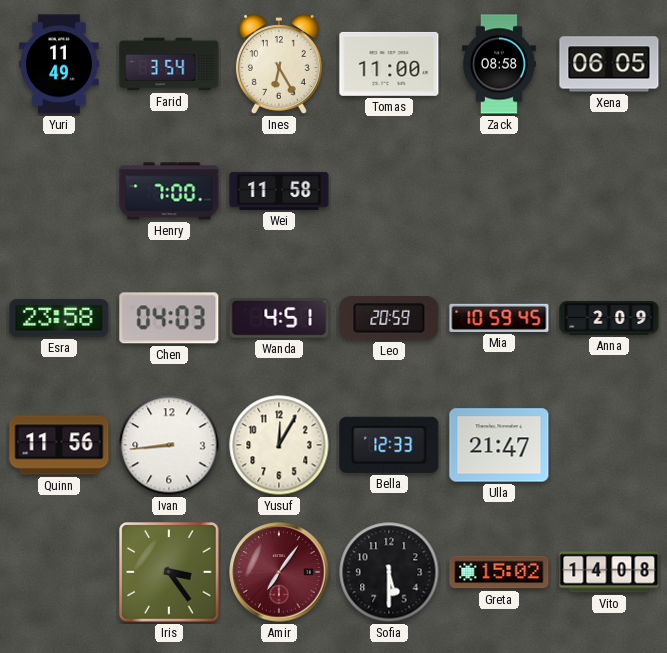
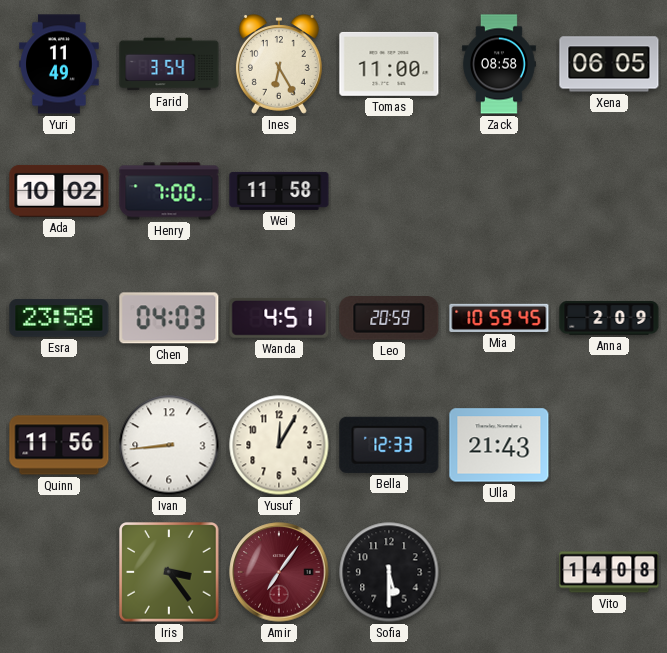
Ada: none -> 10:02
Ulla: 21:47 -> 21:43
Greta: 15:02 -> none
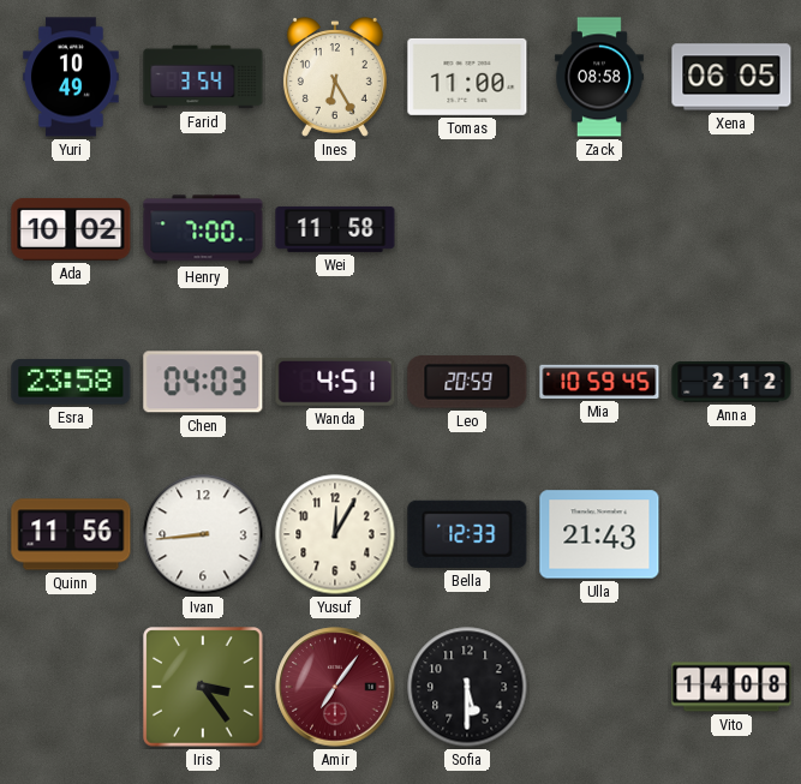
Yuri: 11:49 -> 10:49
Anna: 2:09 -> 2:12
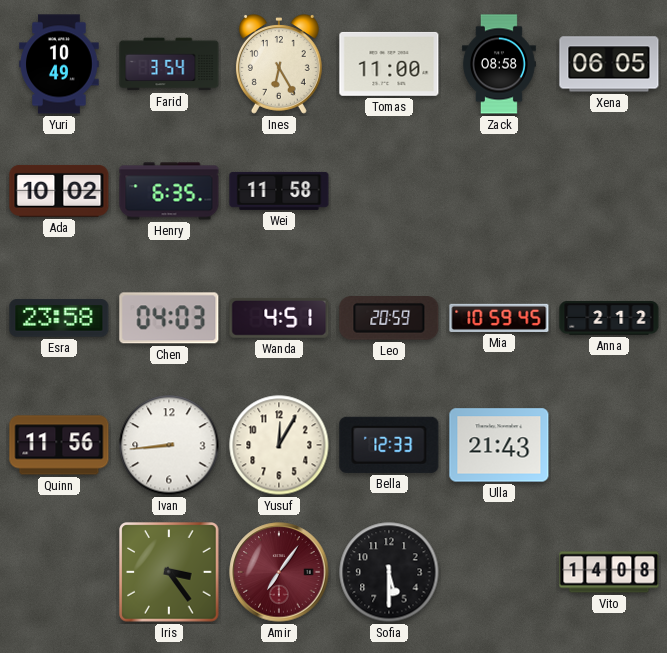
Henry: 7:00 -> 6:35
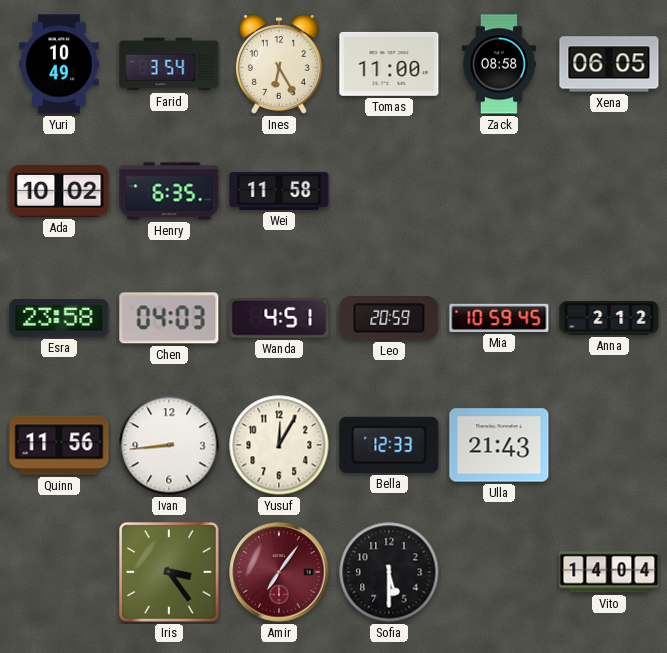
Vito: 14:08 -> 14:04
